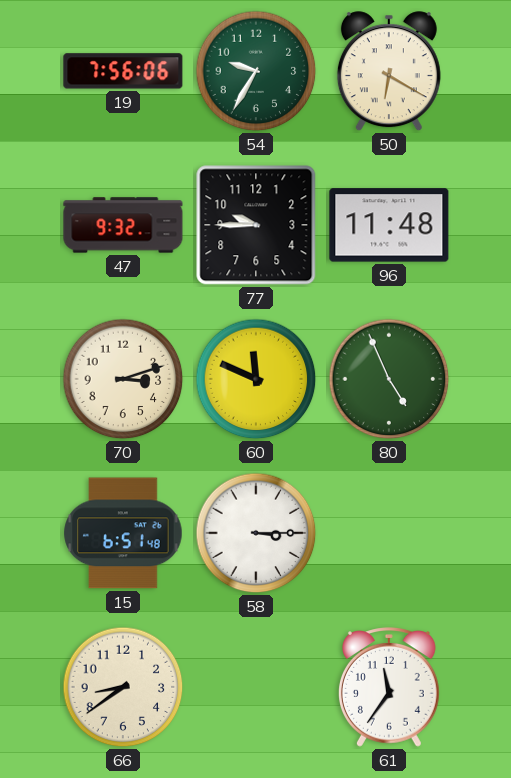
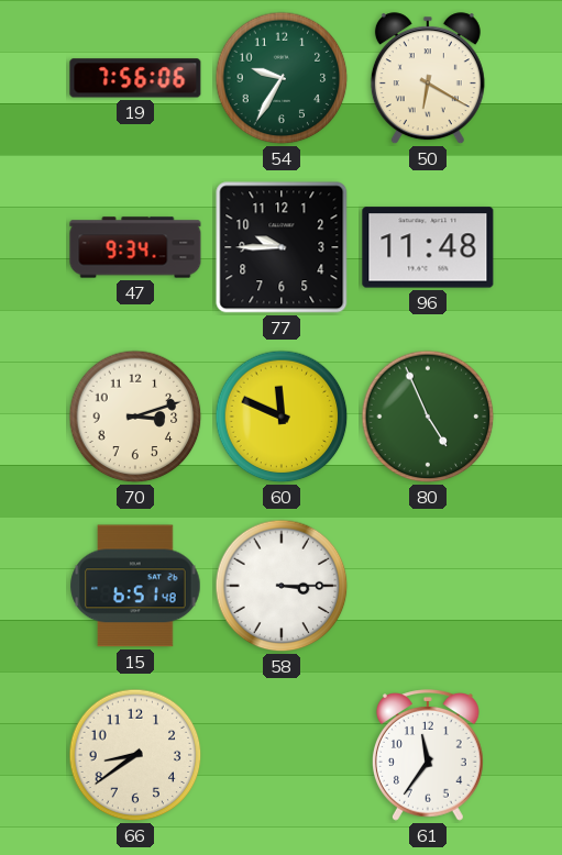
47: 9:32 -> 9:34
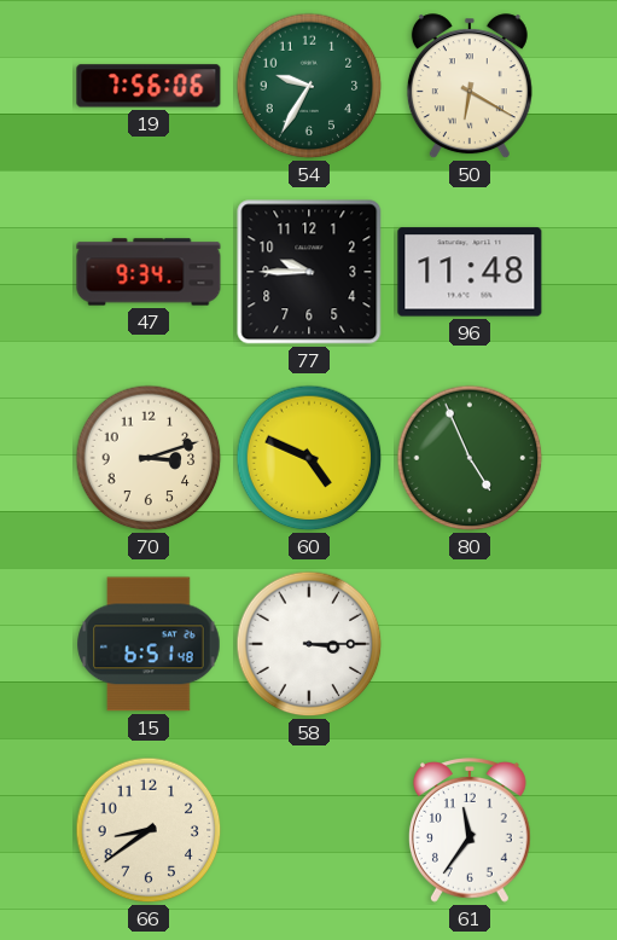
60: 11:49 -> 4:49
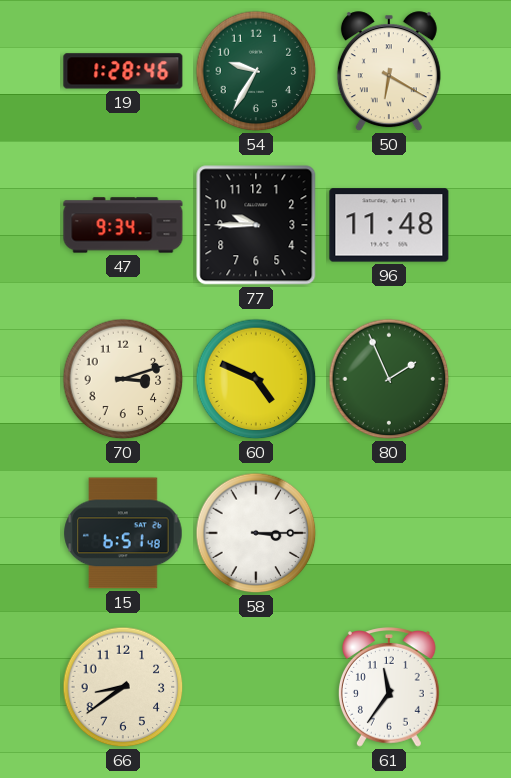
19: 7:56 -> 1:28
80: 4:56 -> 1:56
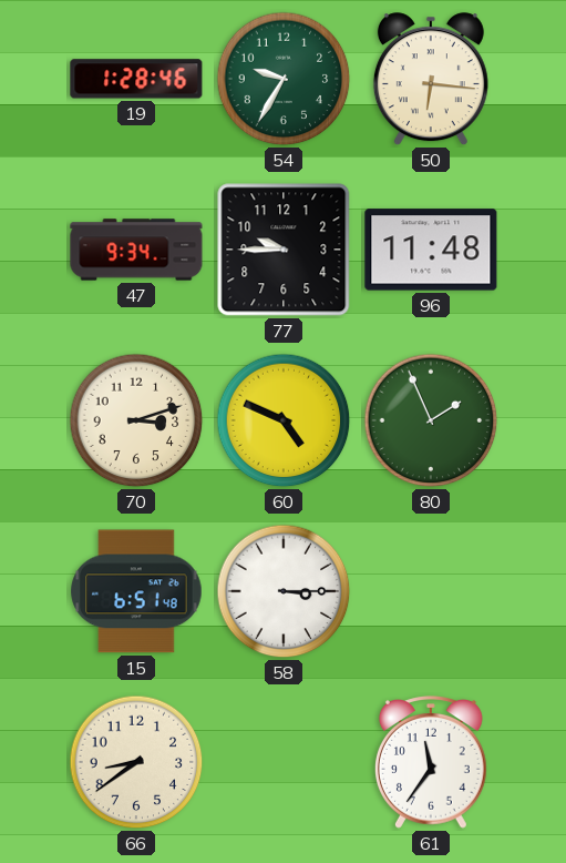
50: 6:20 -> 6:16
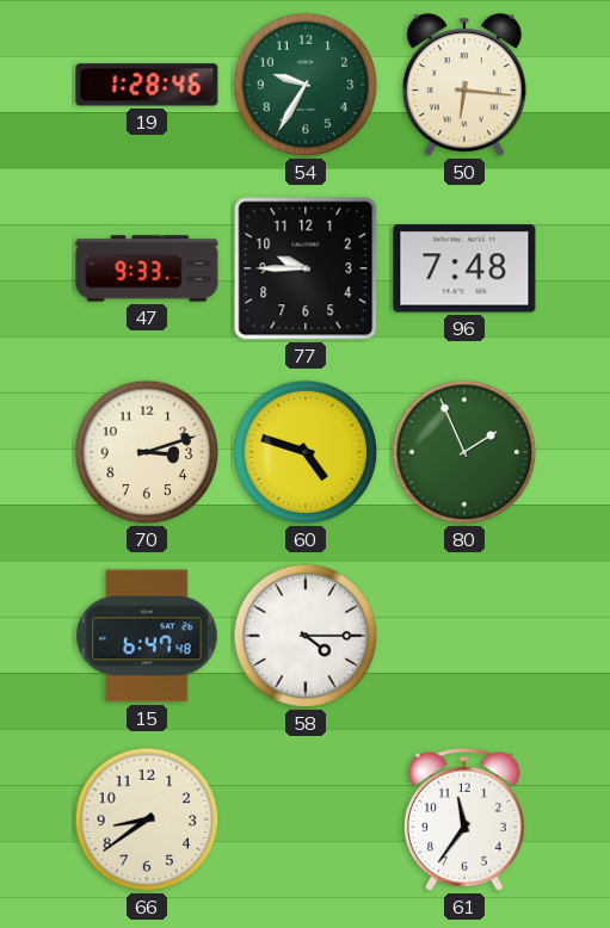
47: 9:34 -> 9:33
96: 11:48 -> 7:48
60: 4:49 -> 4:48
15: 6:51 -> 6:47
58: 3:15 -> 4:15
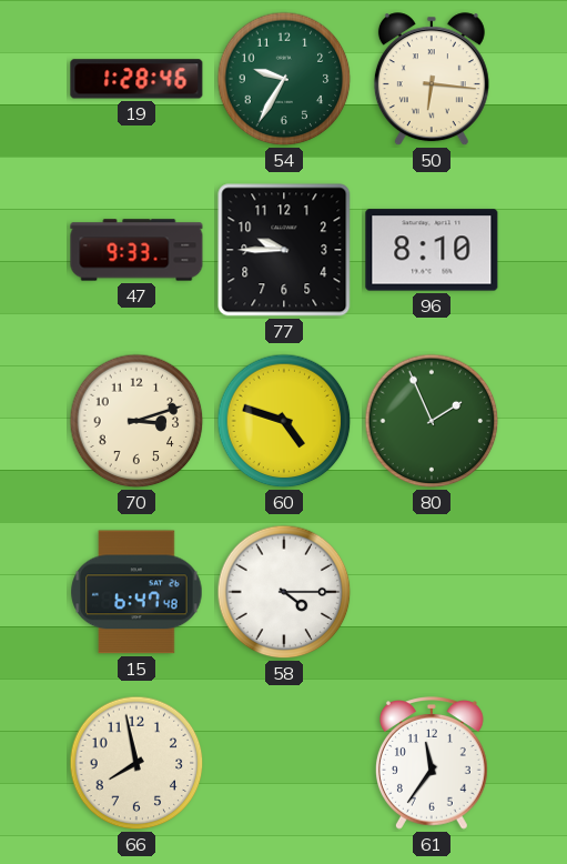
96: 7:48 -> 8:10
66: 8:39 -> 7:58
